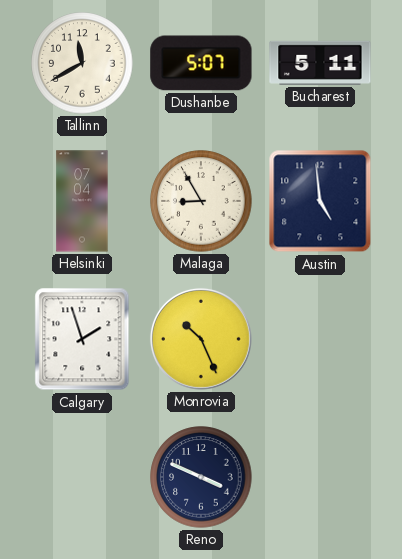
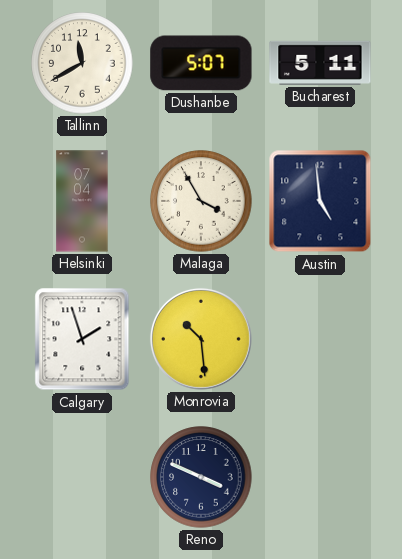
Malaga: 8:55 -> 3:55
Monrovia: 10:26 -> 10:29
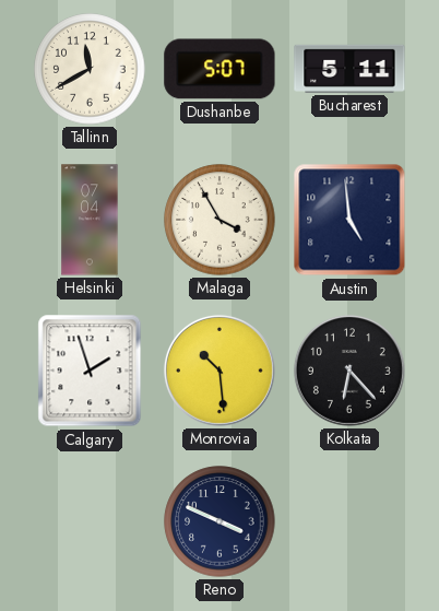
Kolkata: none -> 6:23
